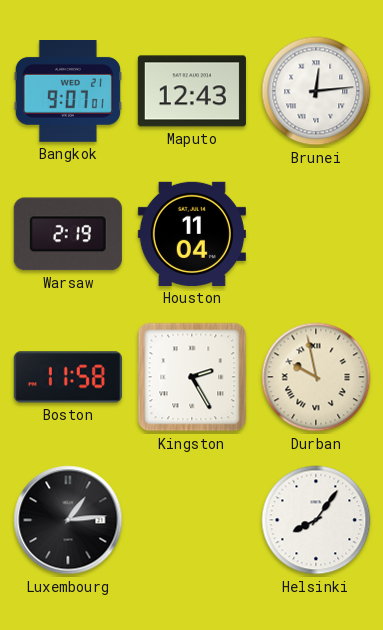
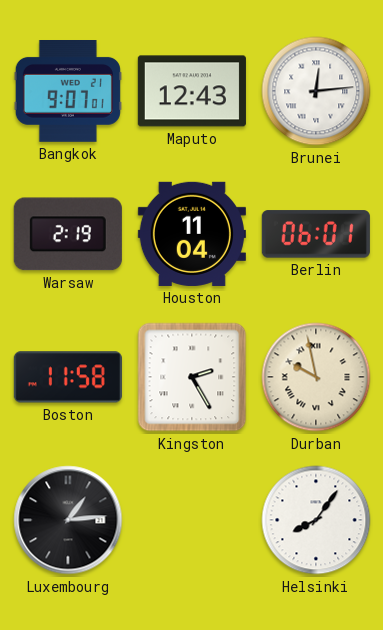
Berlin: none -> 06:01
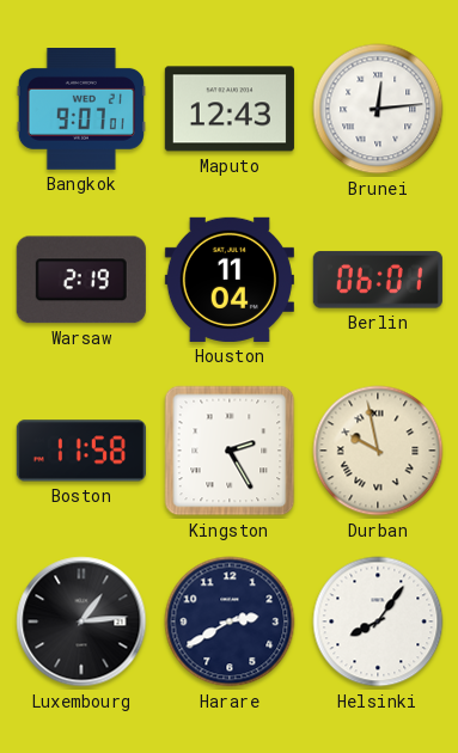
Harare: none -> 2:40
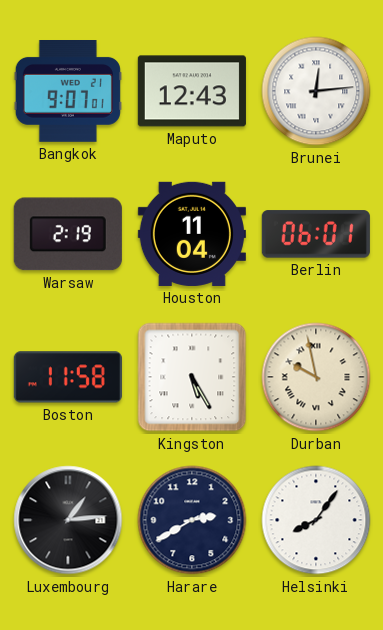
Kingston: 2:25 -> 5:25
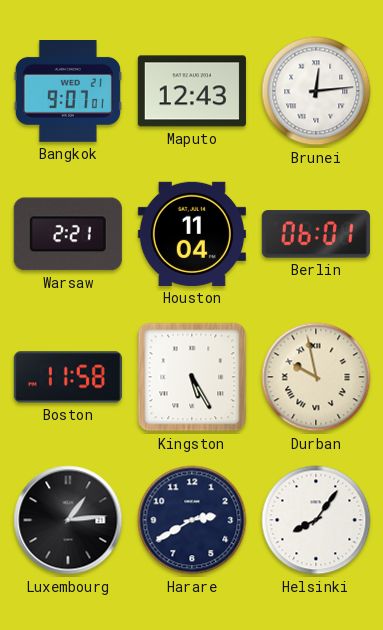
Warsaw: 2:19 -> 2:21
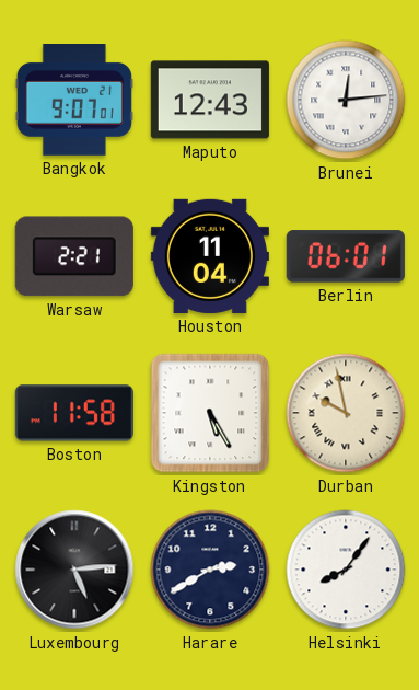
Luxembourg: 1:14 -> 5:14
